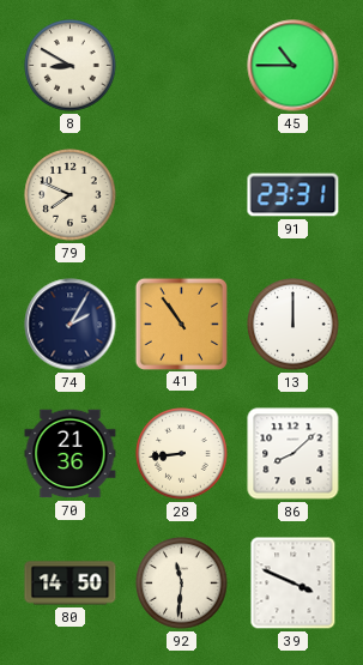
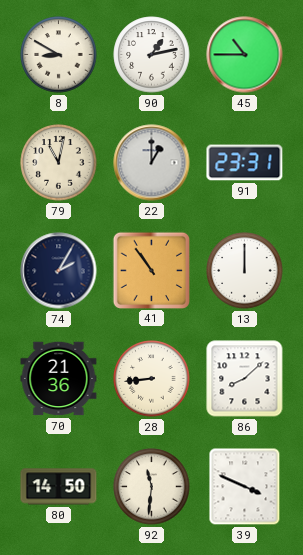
90: none -> 1:13
79: 7:49 -> 11:02
22: none -> 1:00
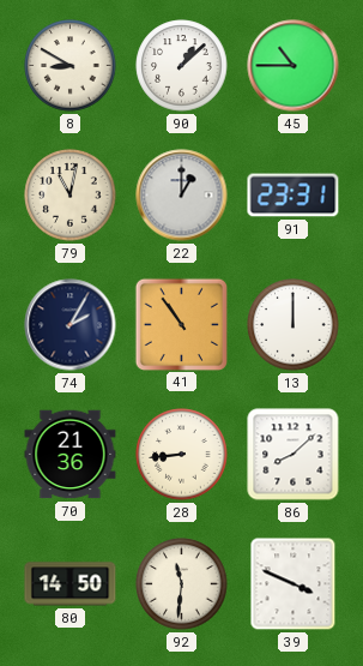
90: 1:13 -> 1:08
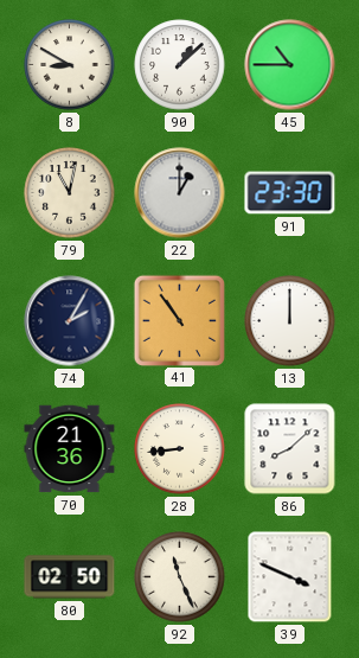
91: 23:31 -> 23:30
80: 14:50 -> 02:50
92: 11:31 -> 11:26
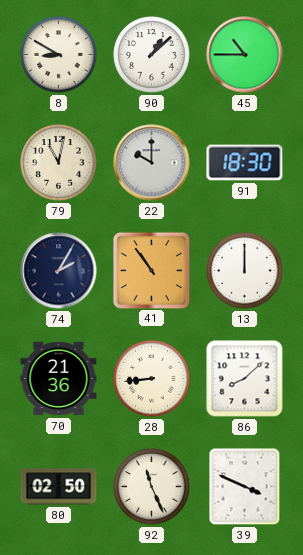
22: 1:00 -> 10:00
91: 23:30 -> 18:30
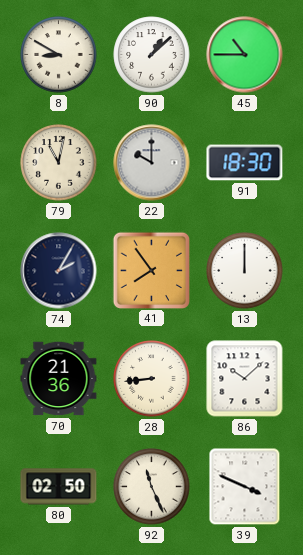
41: 10:54 -> 7:54
86: 8:08 -> 10:08
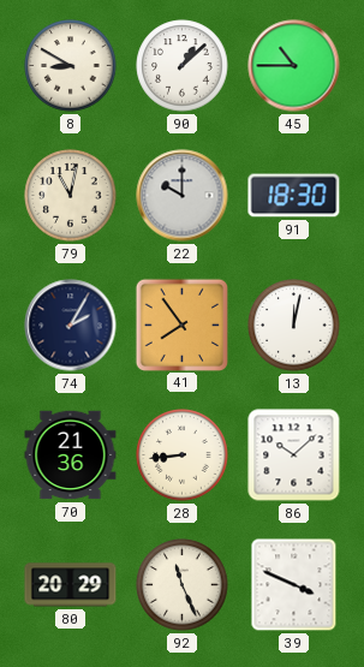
13: 12:00 -> 12:02
80: 02:50 -> 20:29
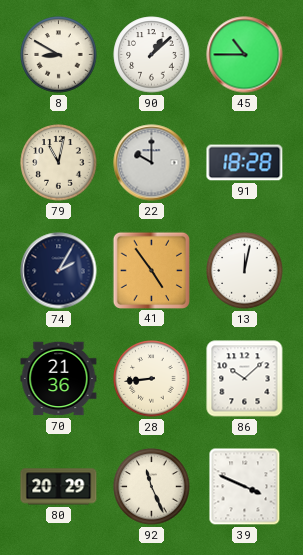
91: 18:30 -> 18:28
41: 7:54 -> 4:54
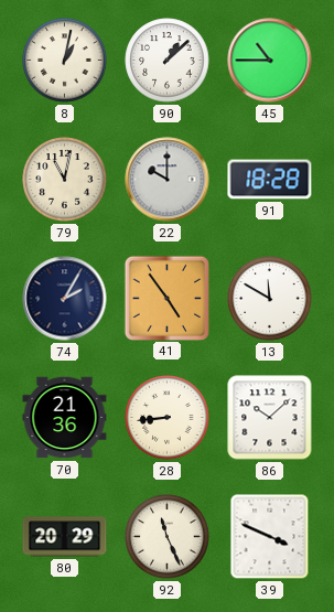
8: 8:50 -> 1:02
13: 12:02 -> 11:50
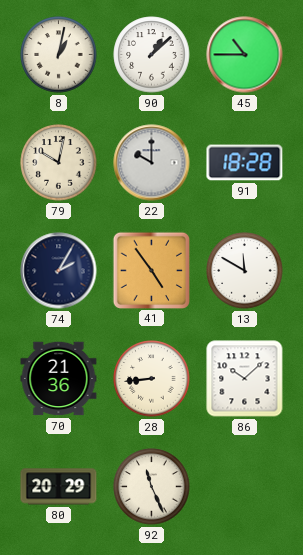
79: 11:02 -> 10:02
39: 3:49 -> none
